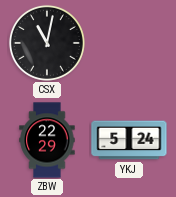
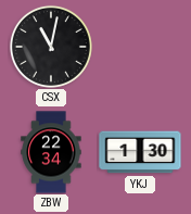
ZBW: 22:29 -> 22:34
YKJ: 5:24 -> 1:30
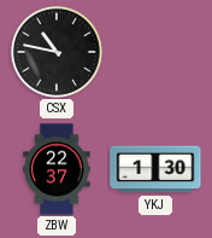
CSX: 11:02 -> 10:47
ZBW: 22:34 -> 22:37
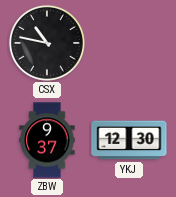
ZBW: 22:37 -> 9:37
YKJ: 1:30 -> 12:30
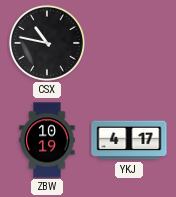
ZBW: 9:37 -> 10:19
YKJ: 12:30 -> 4:17
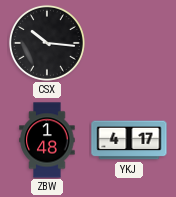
CSX: 10:47 -> 10:16
ZBW: 10:19 -> 1:48
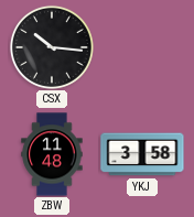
ZBW: 1:48 -> 11:48
YKJ: 4:17 -> 3:58
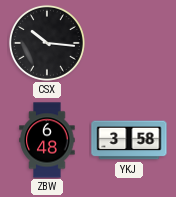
ZBW: 11:48 -> 6:48
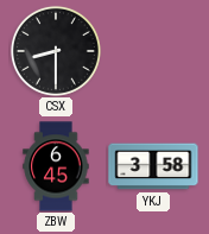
CSX: 10:16 -> 8:30
ZBW: 6:48 -> 6:45
